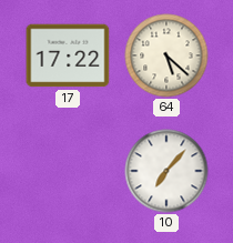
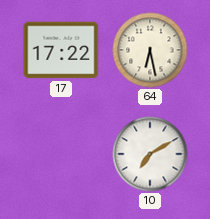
64: 5:22 -> 6:28
10: 7:07 -> 7:10
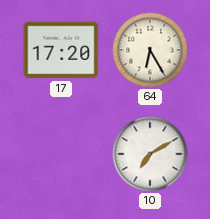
17: 17:22 -> 17:20
64: 6:28 -> 6:25
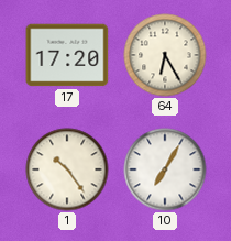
1: none -> 10:24
10: 7:10 -> 7:05
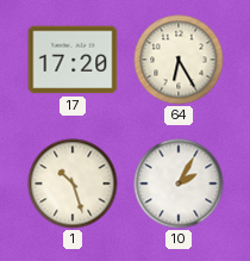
1: 10:24 -> 10:27
10: 7:05 -> 2:05
